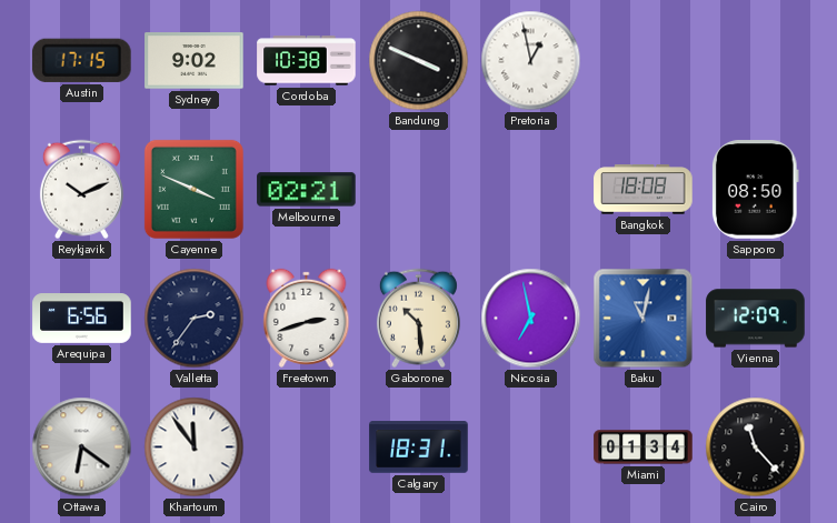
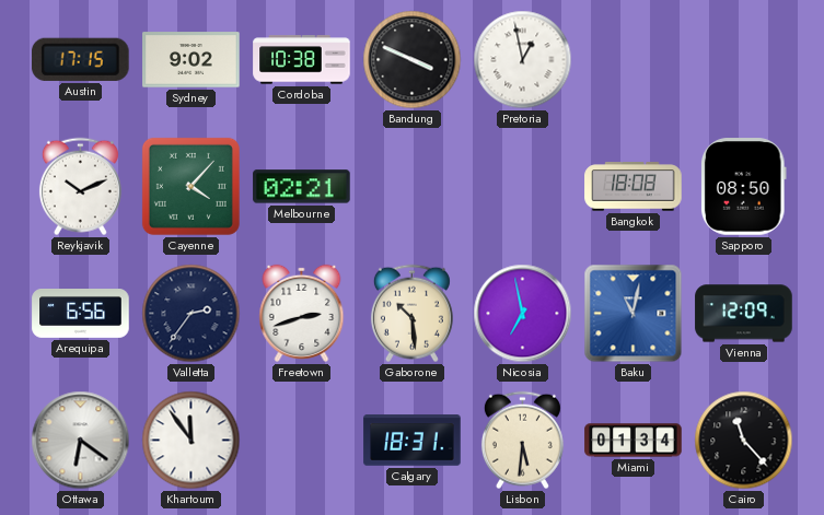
Cayenne: 3:49 -> 4:07
Lisbon: none -> 5:31
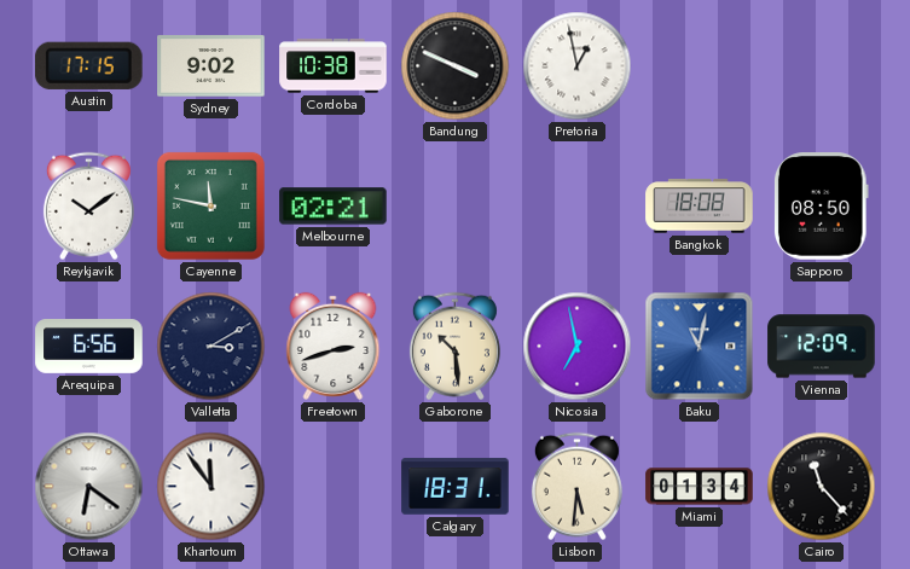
Reykjavik: 10:11 -> 10:09
Cayenne: 4:07 -> 11:47
Valletta: 2:36 -> 3:10
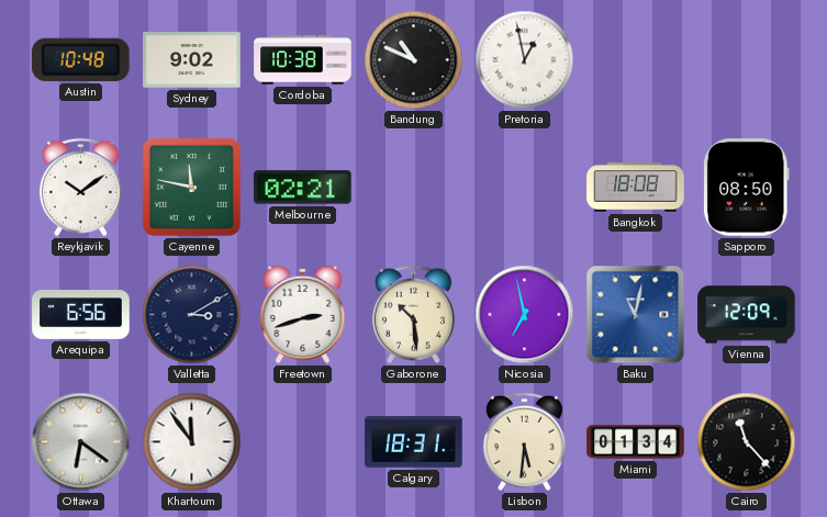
Austin: 17:15 -> 10:48
Bandung: 3:49 -> 10:49
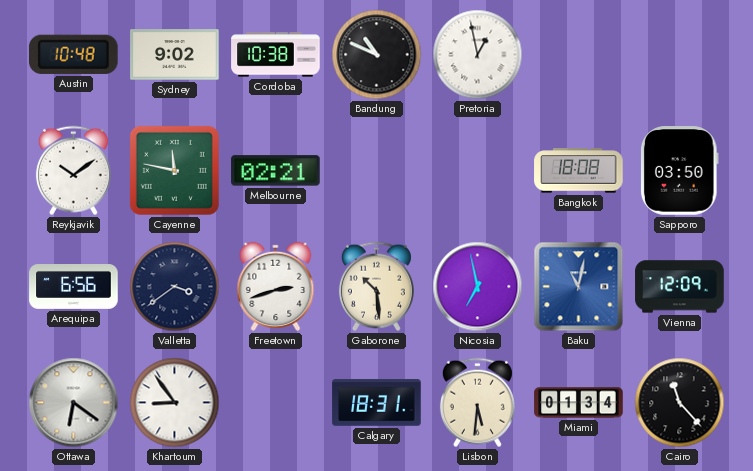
Sapporo: 08:50 -> 03:50
Valletta: 3:10 -> 3:39
Khartoum: 11:54 -> 8:54
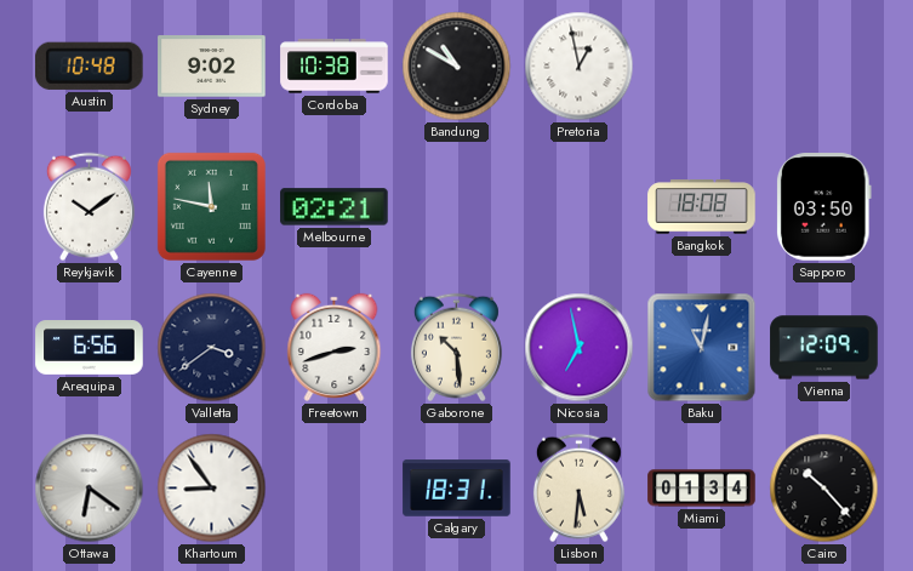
Bandung: 10:49 -> 10:50
Cairo: 11:23 -> 10:23
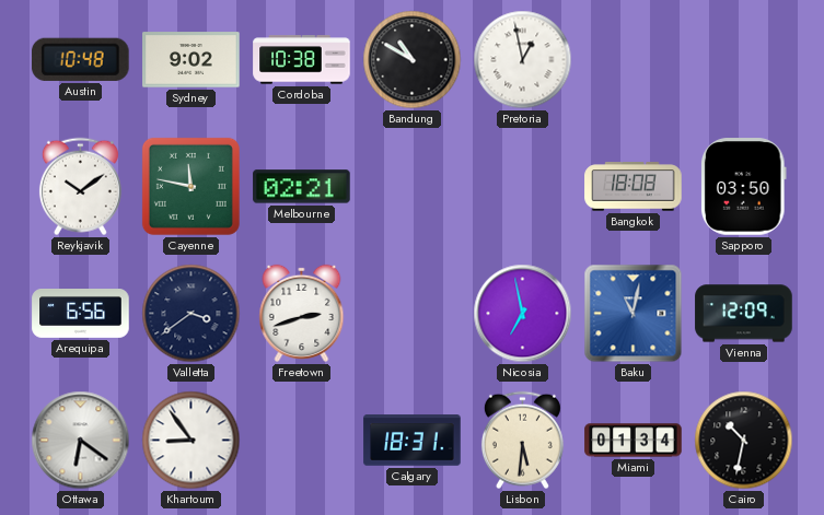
Gaborone: 10:29 -> none
Cairo: 10:23 -> 10:32
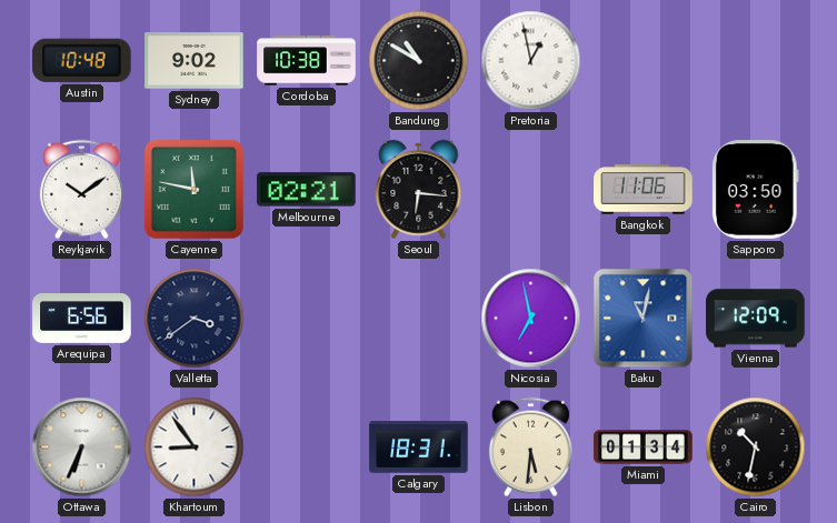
Seoul: none -> 6:16
Bangkok: 18:08 -> 11:06
Freetown: 2:42 -> none
Ottawa: 6:21 -> 6:34
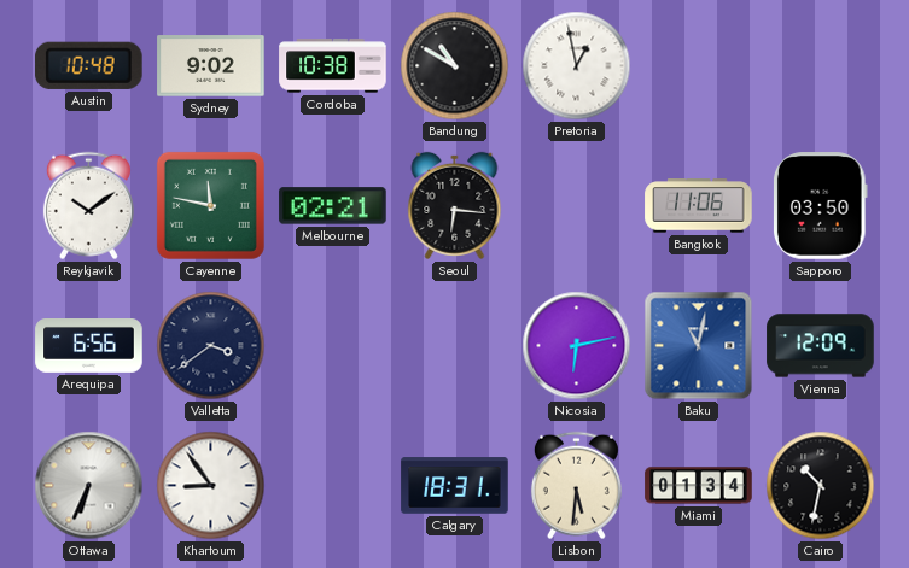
Nicosia: 6:58 -> 6:13
